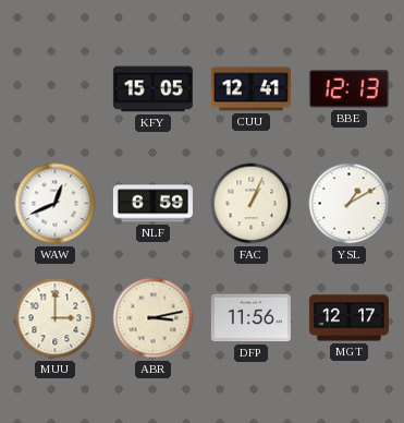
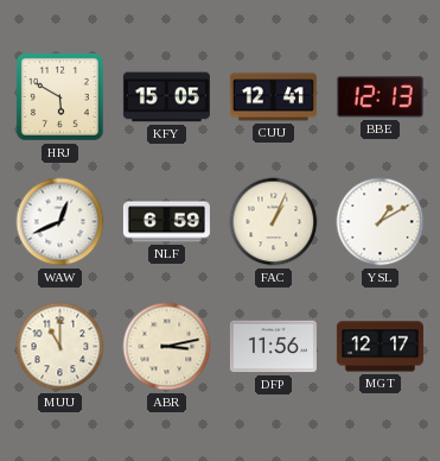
HRJ: none -> 5:50
MUU: 3:00 -> 11:00
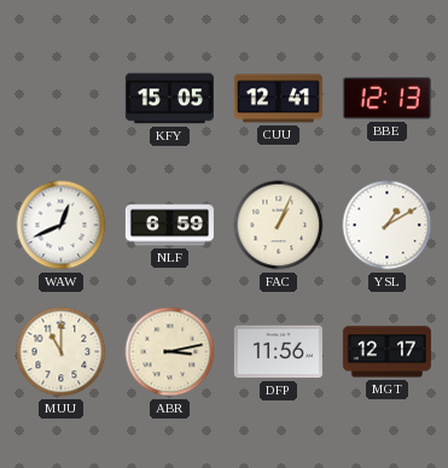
HRJ: 5:50 -> none
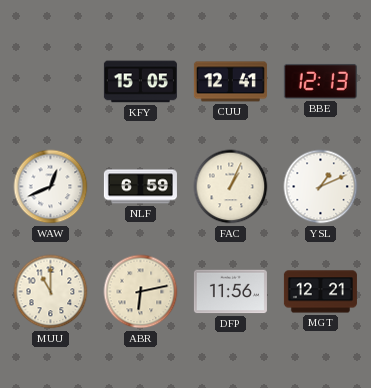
YSL: 1:10 -> 1:11
ABR: 3:13 -> 6:13
MGT: 12:17 -> 12:21
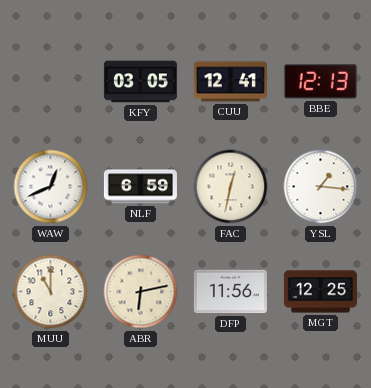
KFY: 15:05 -> 03:05
FAC: 1:04 -> 12:32
YSL: 1:11 -> 1:16
MGT: 12:21 -> 12:25
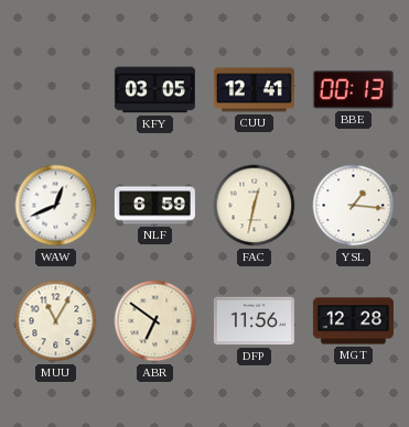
BBE: 12:13 -> 00:13
MUU: 11:00 -> 11:05
ABR: 6:13 -> 6:51
MGT: 12:25 -> 12:28
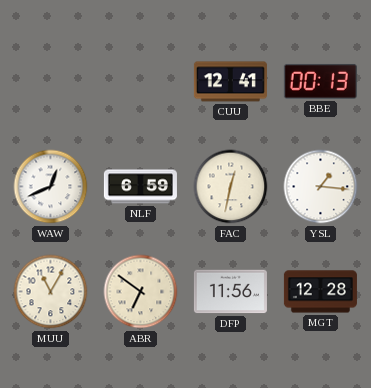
KFY: 03:05 -> none
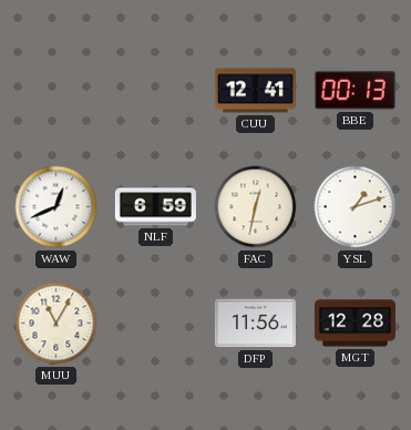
YSL: 1:16 -> 1:12
ABR: 6:51 -> none
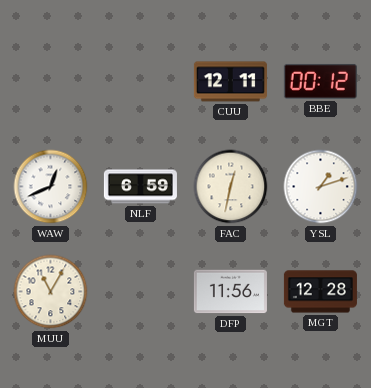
CUU: 12:41 -> 12:11
BBE: 00:13 -> 00:12
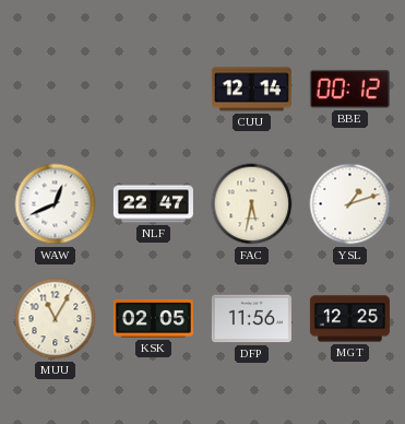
CUU: 12:11 -> 12:14
NLF: 6:59 -> 22:47
FAC: 12:32 -> 5:32
KSK: none -> 02:05
MGT: 12:28 -> 12:25
